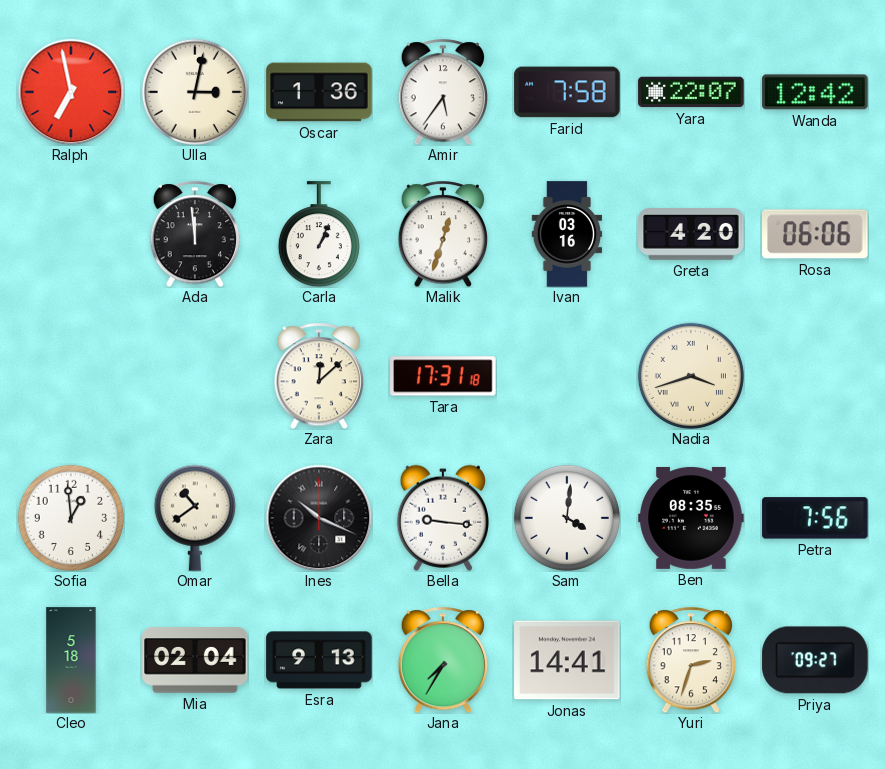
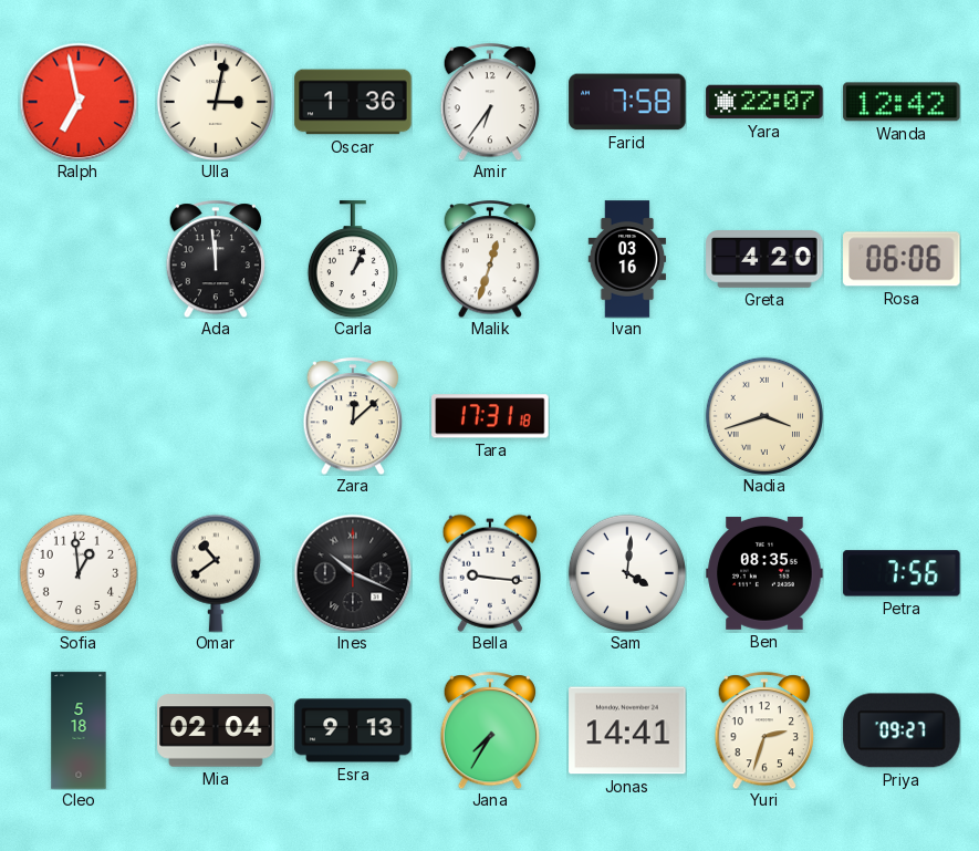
Amir: 5:36 -> 6:36
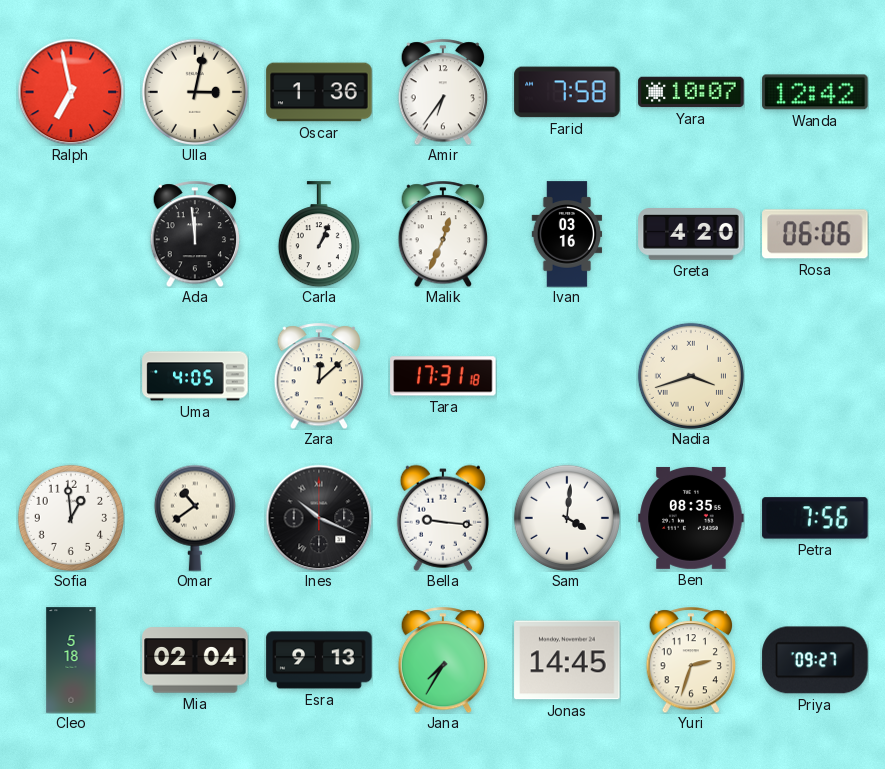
Yara: 22:07 -> 10:07
Malik: 12:33 -> 12:34
Uma: none -> 4:05
Jonas: 14:41 -> 14:45
